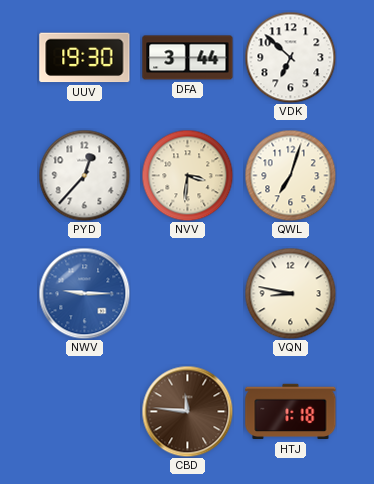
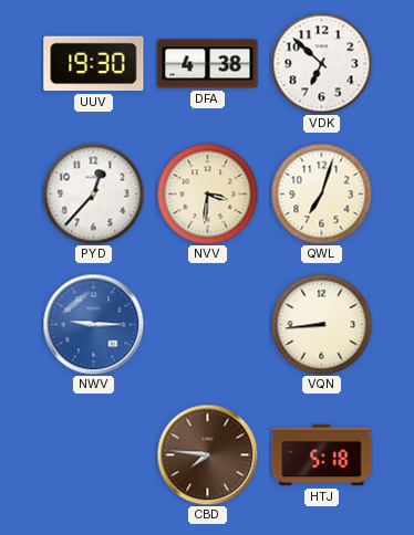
DFA: 3:44 -> 4:38
VQN: 8:47 -> 8:44
CBD: 11:46 -> 7:46
HTJ: 1:18 -> 5:18
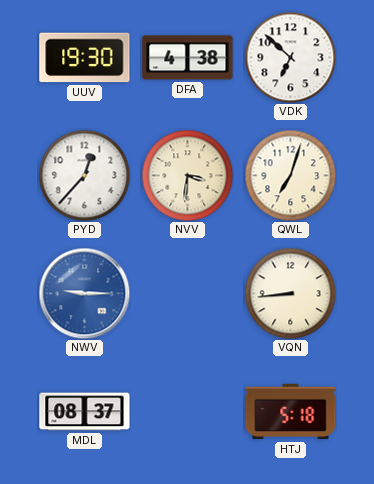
MDL: none -> 08:37
CBD: 7:46 -> none
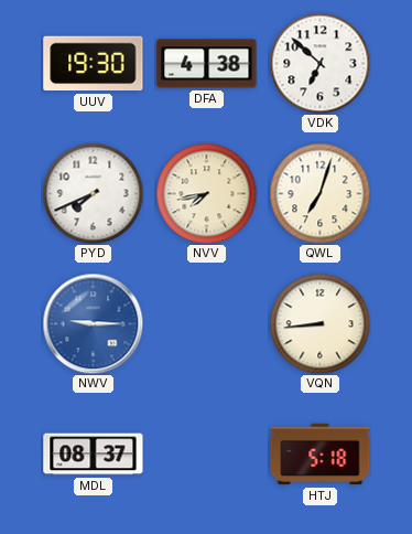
PYD: 12:37 -> 7:41
NVV: 3:31 -> 7:43
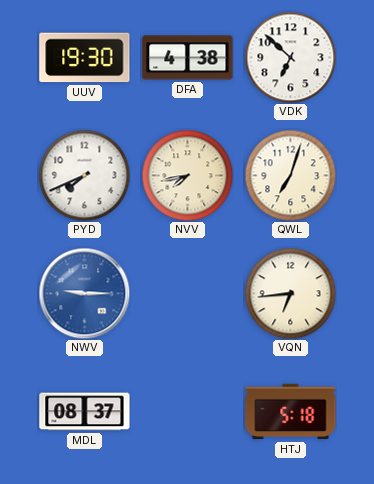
VQN: 8:44 -> 6:44
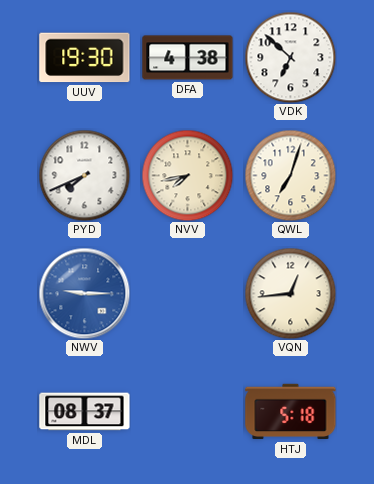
VQN: 6:44 -> 12:44
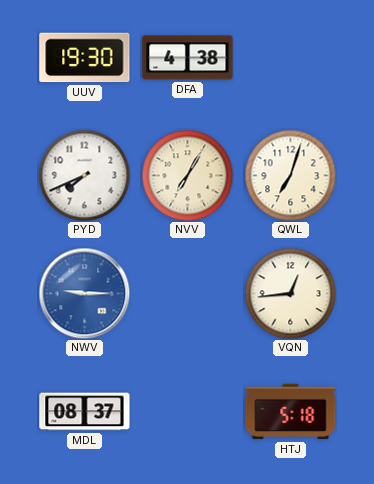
VDK: 6:52 -> none
NVV: 7:43 -> 7:05
